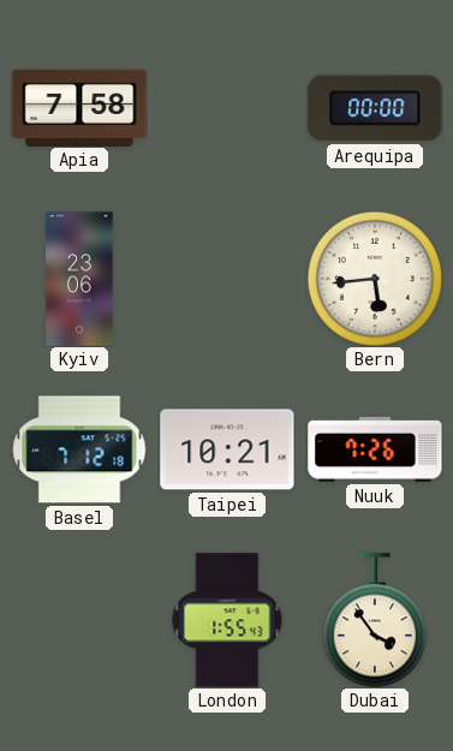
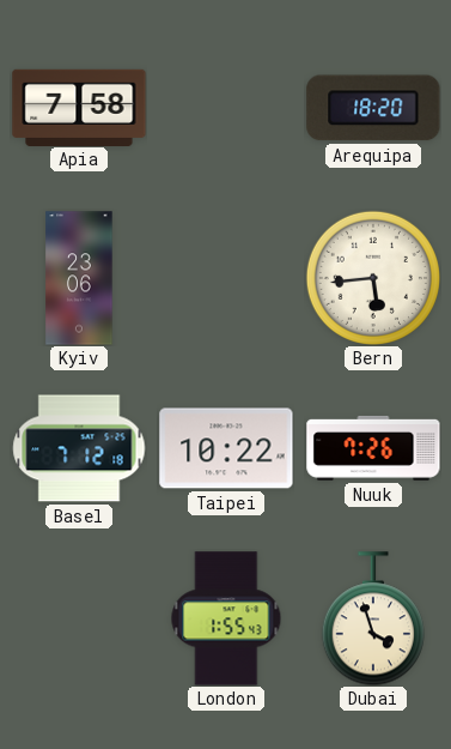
Arequipa: 00:00 -> 18:20
Taipei: 10:21 -> 10:22
Dubai: 3:54 -> 3:57
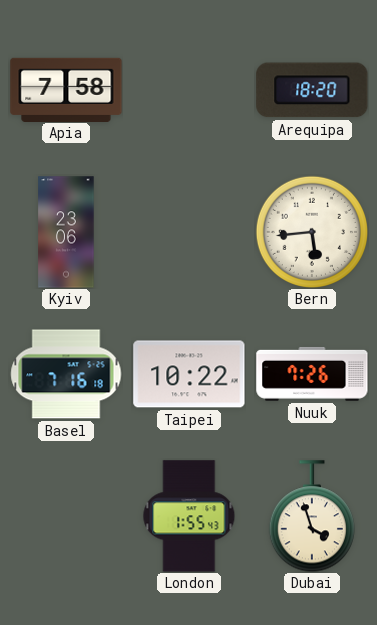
Basel: 7:12 -> 7:16
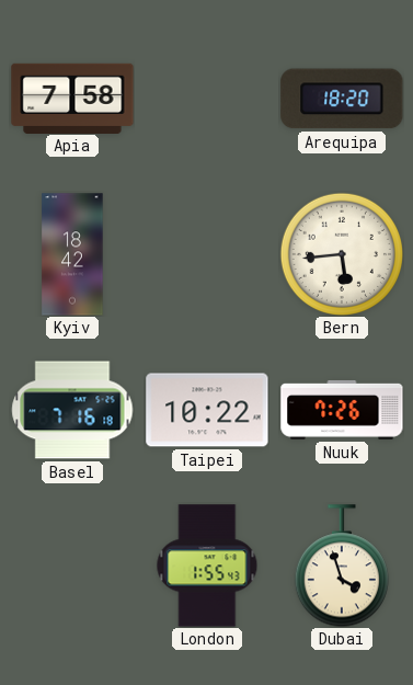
Kyiv: 23:06 -> 18:42
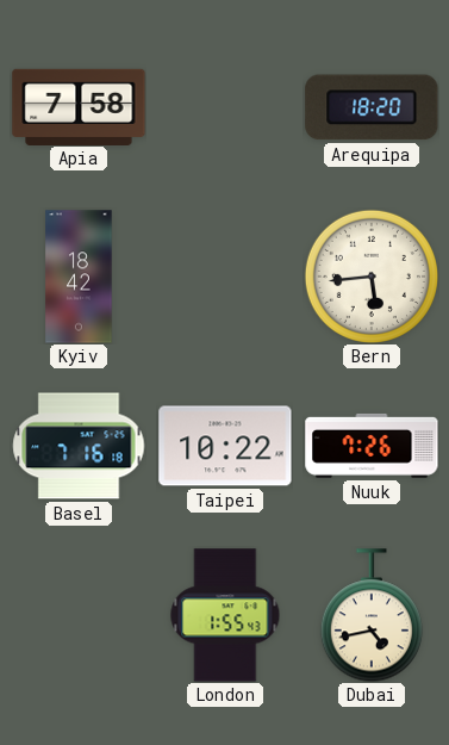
Dubai: 3:57 -> 4:43
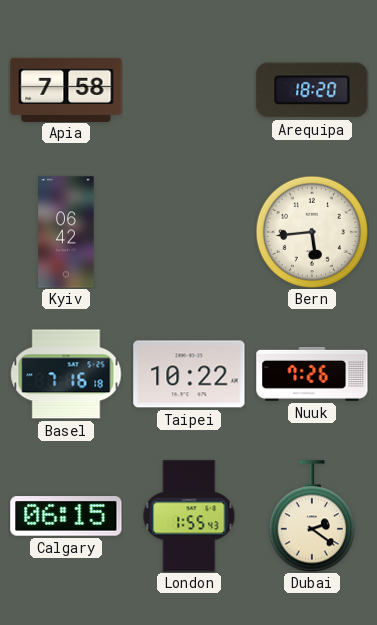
Kyiv: 18:42 -> 06:42
Calgary: none -> 06:15
Dubai: 4:43 -> 2:21
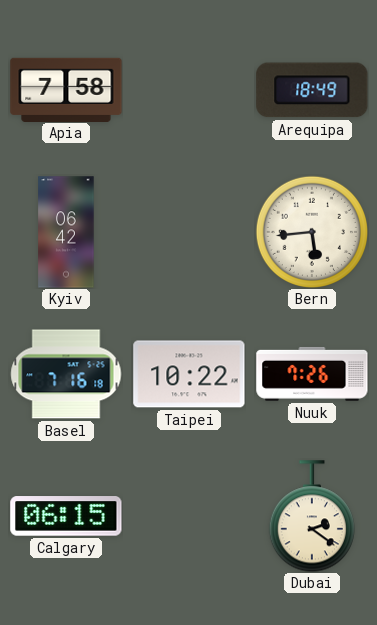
Arequipa: 18:20 -> 18:49
London: 1:55 -> none
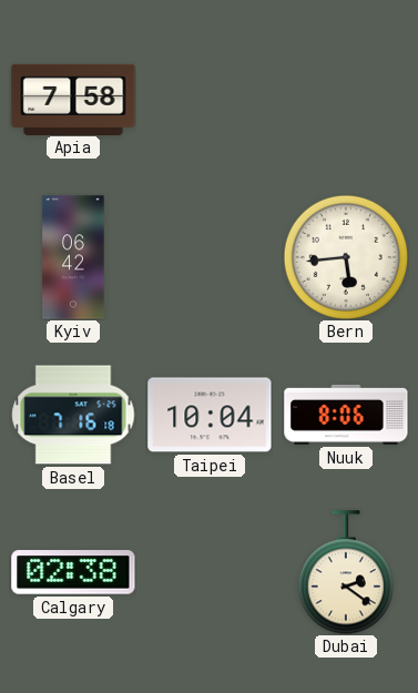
Arequipa: 18:49 -> none
Taipei: 10:22 -> 10:04
Nuuk: 7:26 -> 8:06
Calgary: 06:15 -> 02:38
